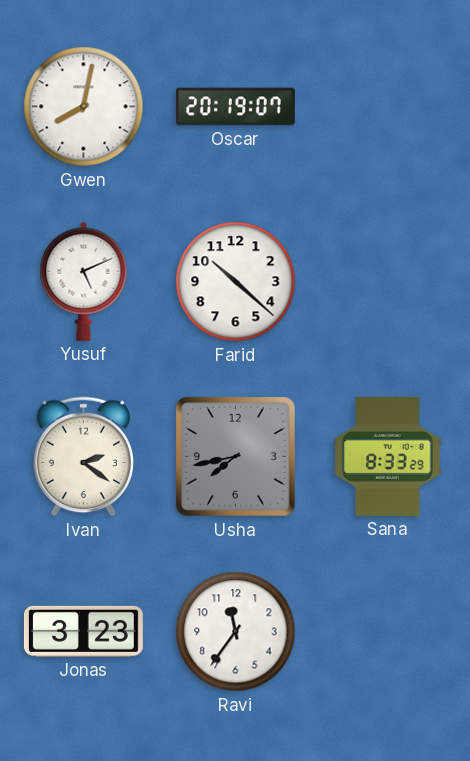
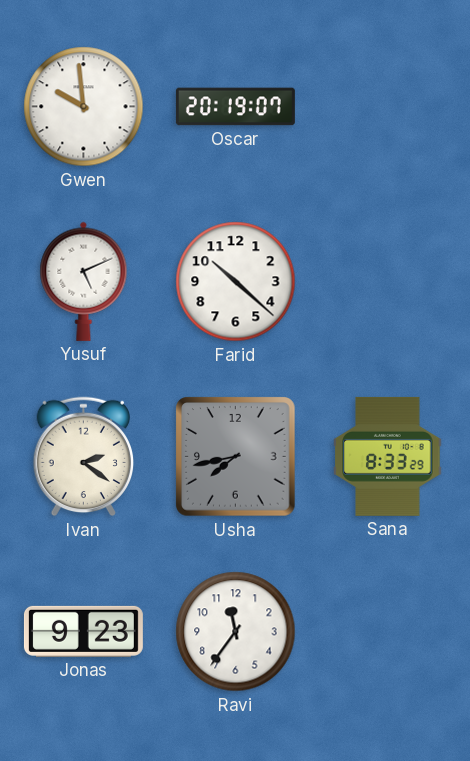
Gwen: 8:02 -> 9:59
Jonas: 3:23 -> 9:23
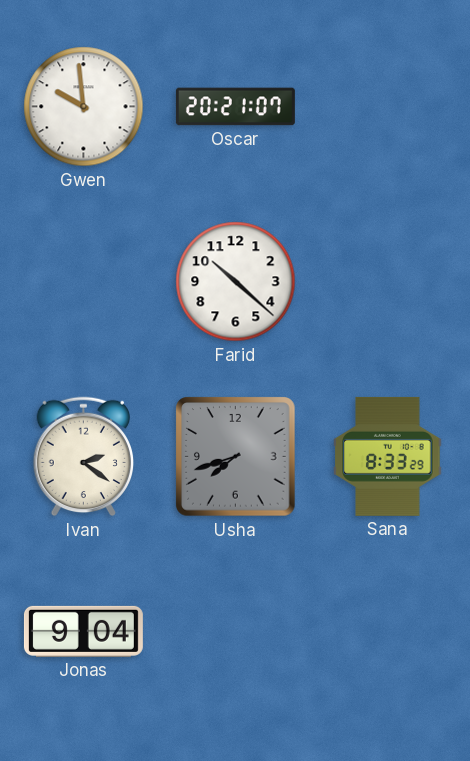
Oscar: 20:19 -> 20:21
Yusuf: 5:11 -> none
Usha: 7:43 -> 7:42
Jonas: 9:23 -> 9:04
Ravi: 11:36 -> none
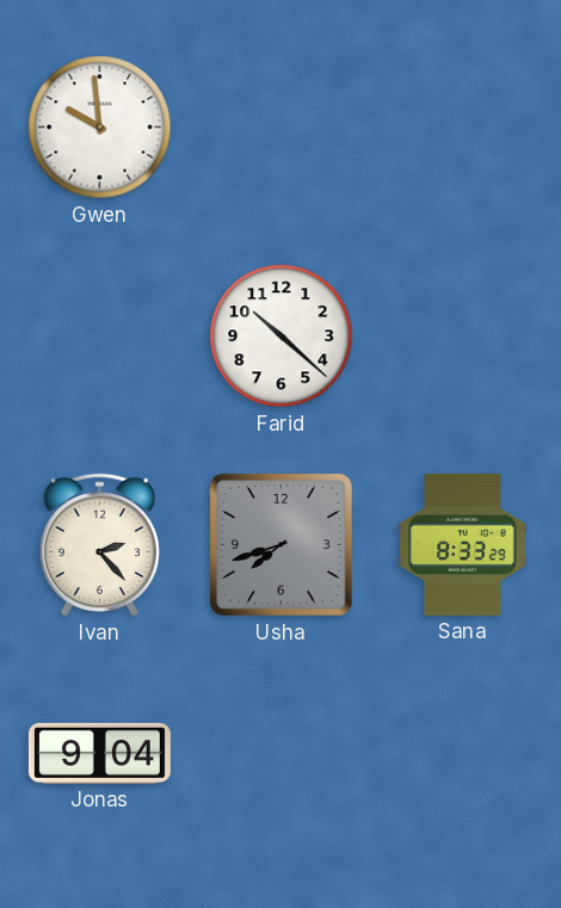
Oscar: 20:21 -> none
Ivan: 2:21 -> 2:23
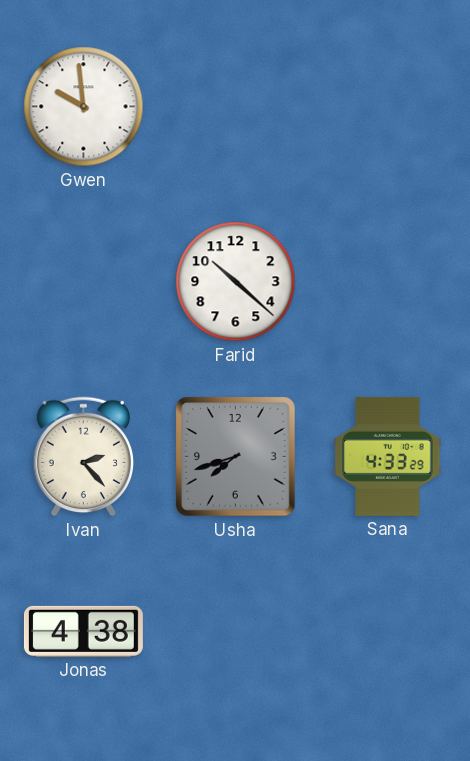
Sana: 8:33 -> 4:33
Jonas: 9:04 -> 4:38
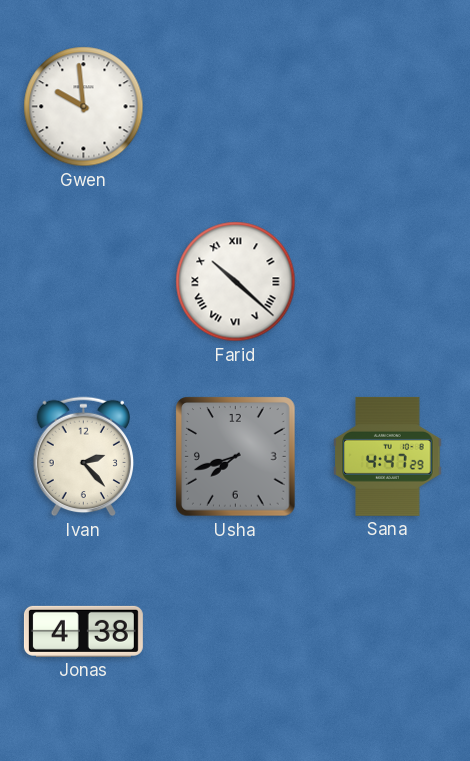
Farid numerals: Arabic -> Roman
Sana: 4:33 -> 4:47
